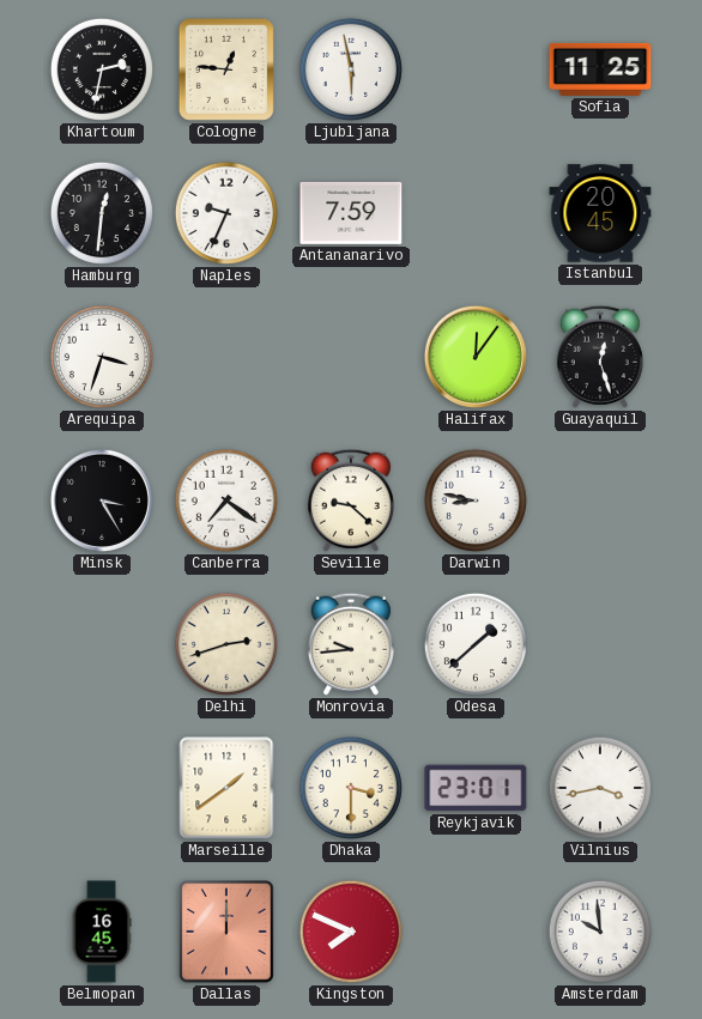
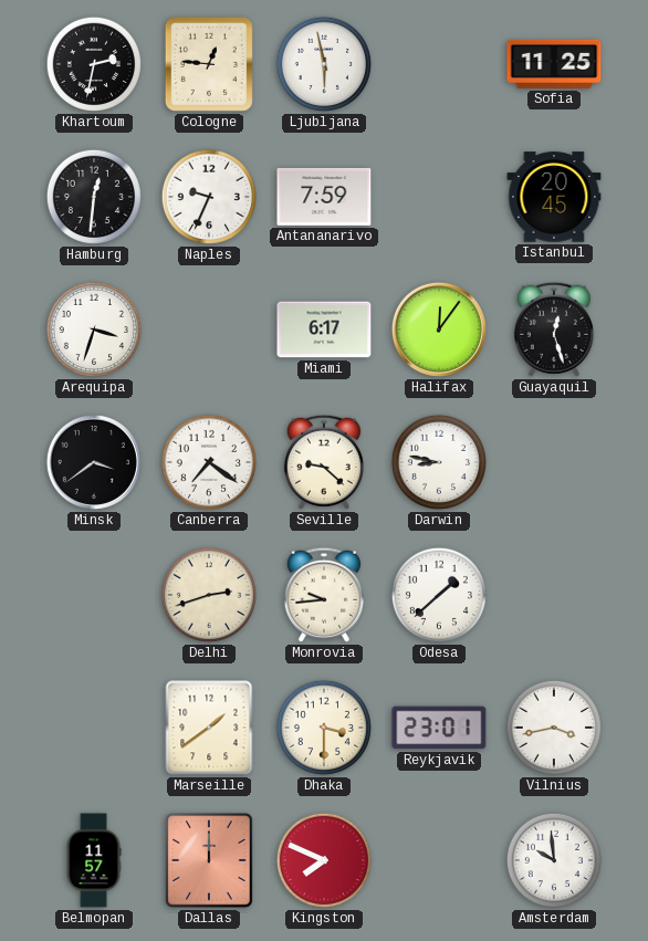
Miami: none -> 6:17
Minsk: 3:25 -> 3:39
Belmopan: 16:45 -> 11:57
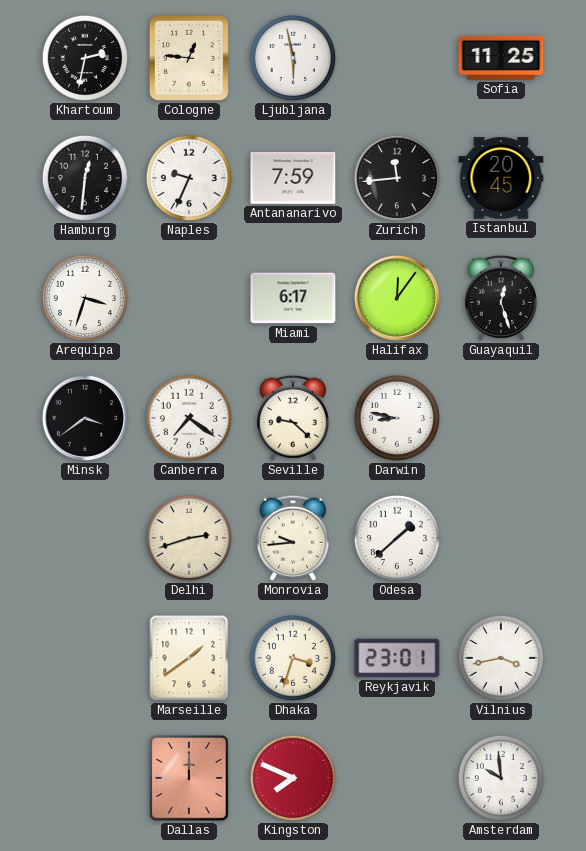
Zurich: none -> 11:44
Dhaka: 3:30 -> 3:33
Belmopan: 11:57 -> none
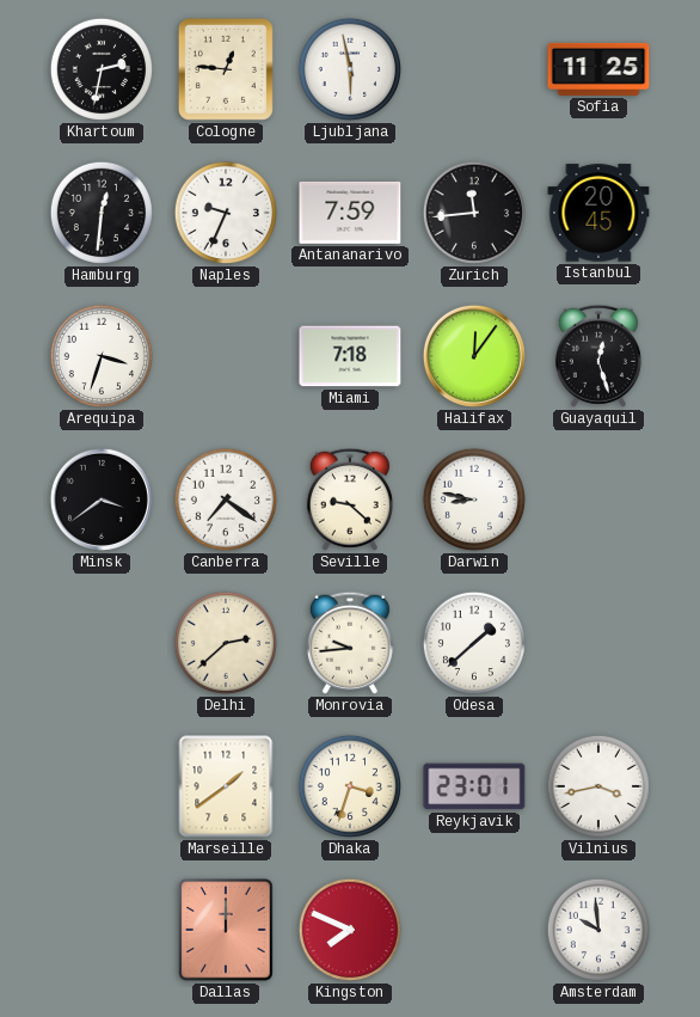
Miami: 6:17 -> 7:18
Delhi: 2:42 -> 2:38
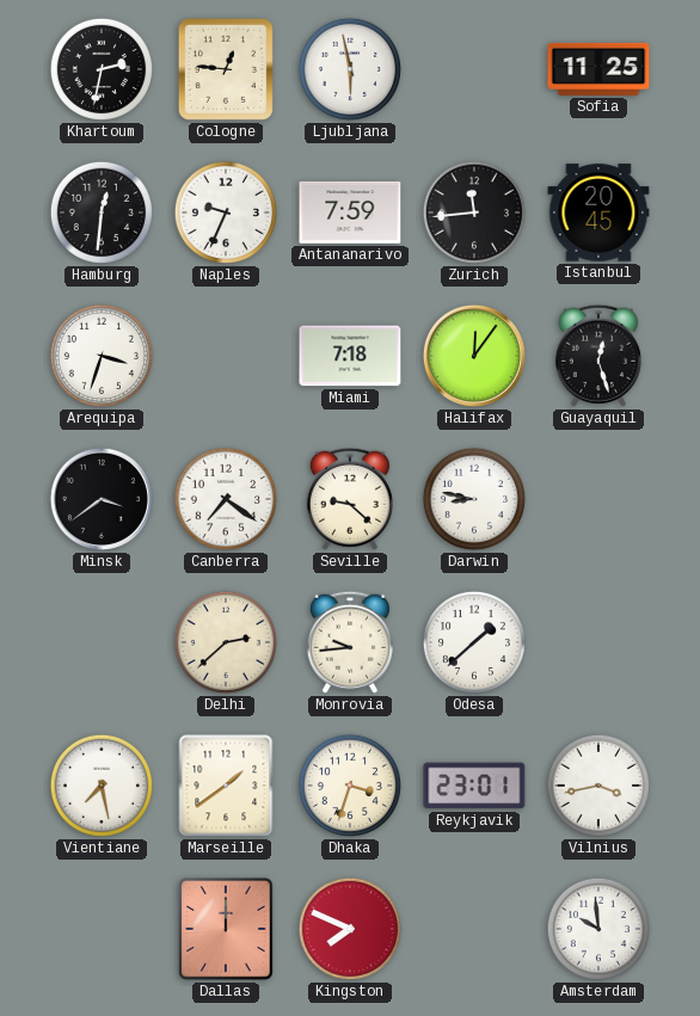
Vientiane: none -> 7:28
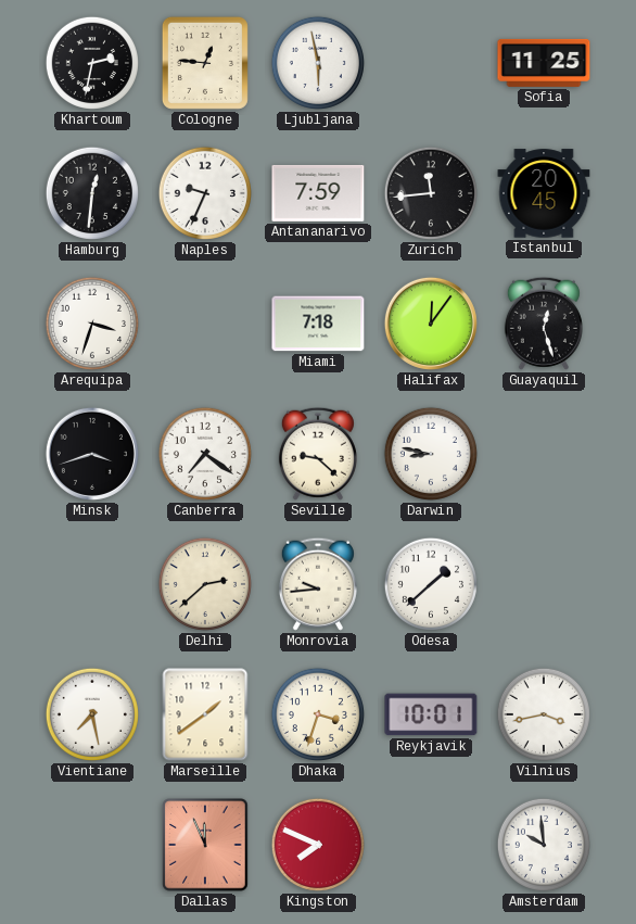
Minsk: 3:39 -> 3:42
Reykjavik: 23:01 -> 10:01
Dallas: 12:00 -> 11:56
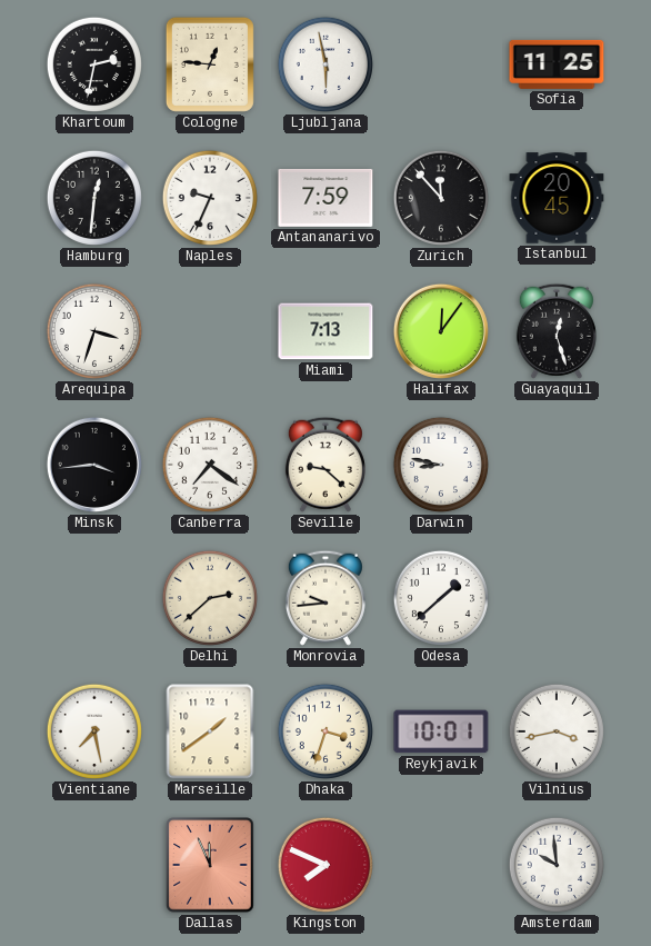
Zurich: 11:44 -> 11:53
Miami: 7:18 -> 7:13
Minsk: 3:42 -> 3:44
